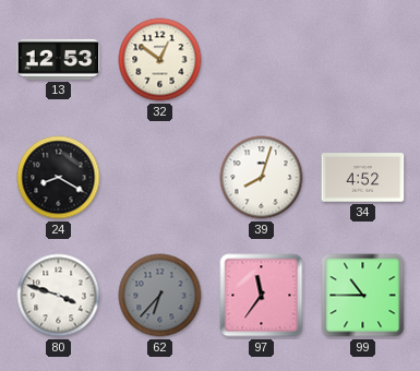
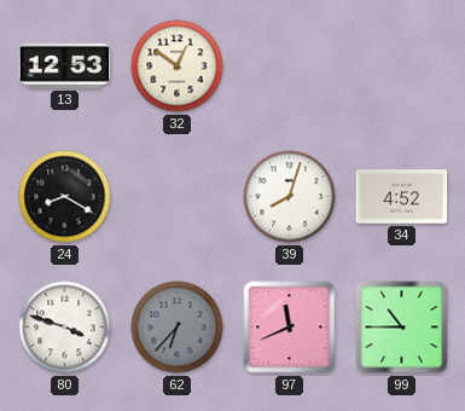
97: 11:36 -> 11:41
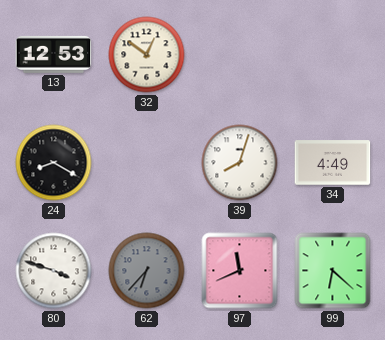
34: 4:52 -> 4:49
99: 10:45 -> 6:22
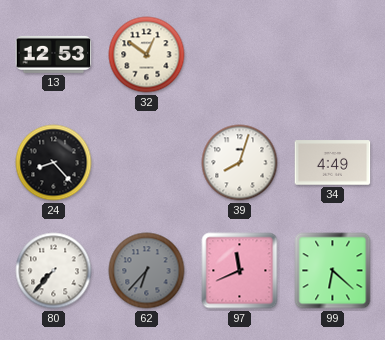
24: 8:20 -> 8:23
80: 3:48 -> 7:37
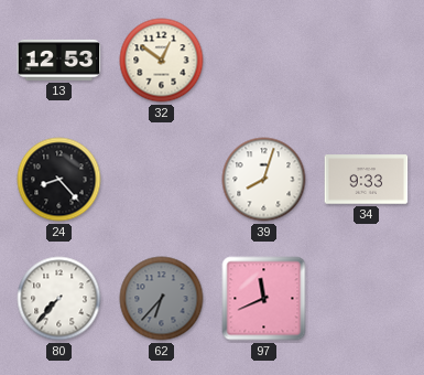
34: 4:49 -> 9:33
99: 6:22 -> none
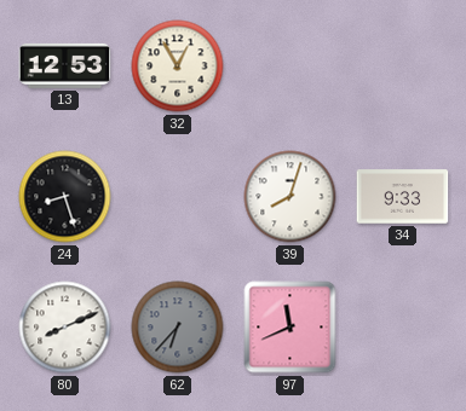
32: 12:51 -> 12:55
24: 8:23 -> 8:27
80: 7:37 -> 8:11
